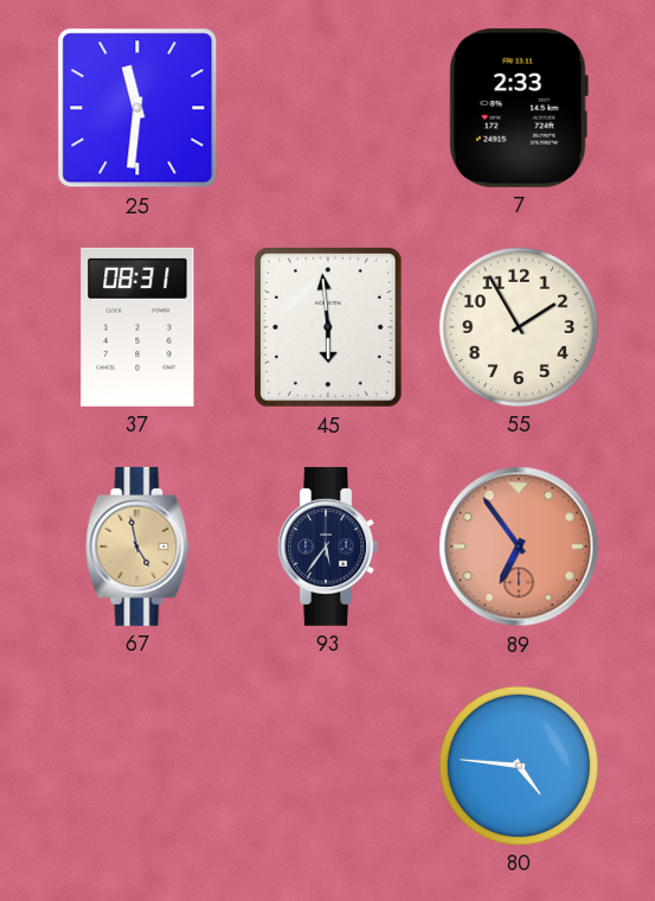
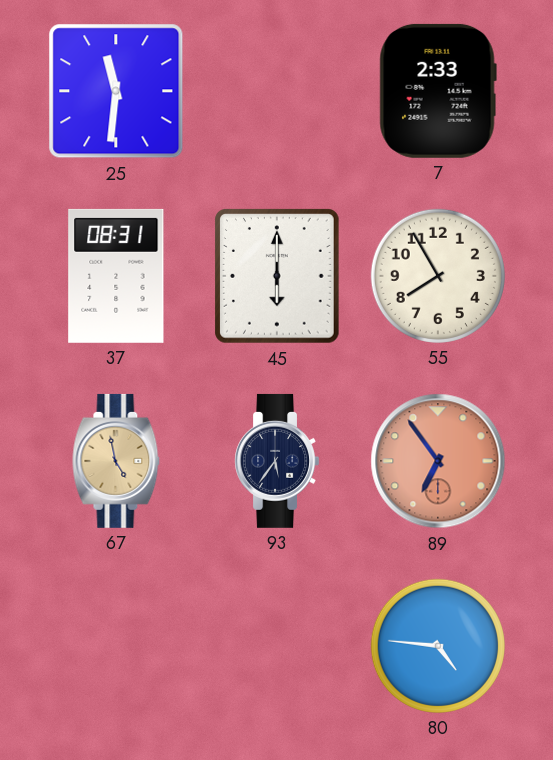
45: 5:59 -> 6:00
55: 1:55 -> 7:55
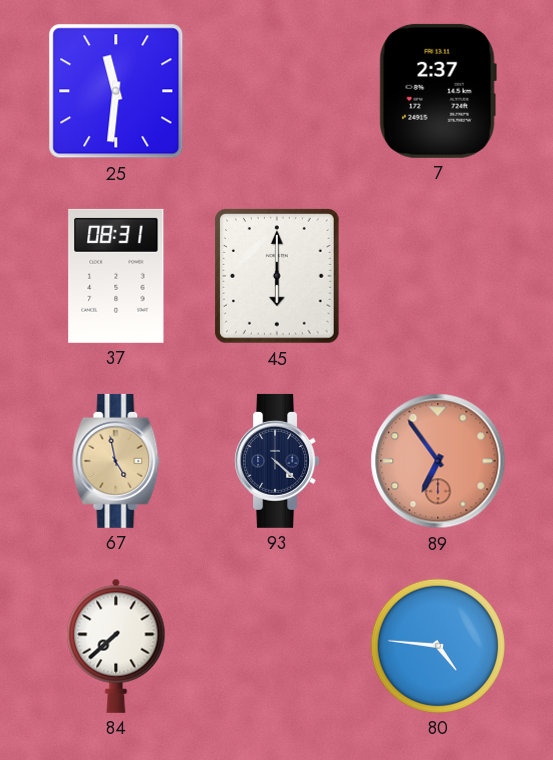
7: 2:33 -> 2:37
55: 7:55 -> none
93: 5:36 -> 4:22
84: none -> 7:38
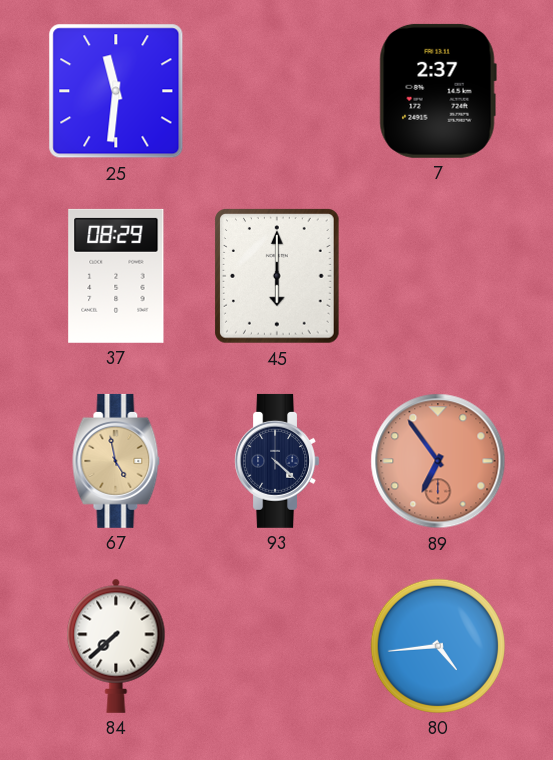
37: 08:31 -> 08:29
80: 4:46 -> 4:44
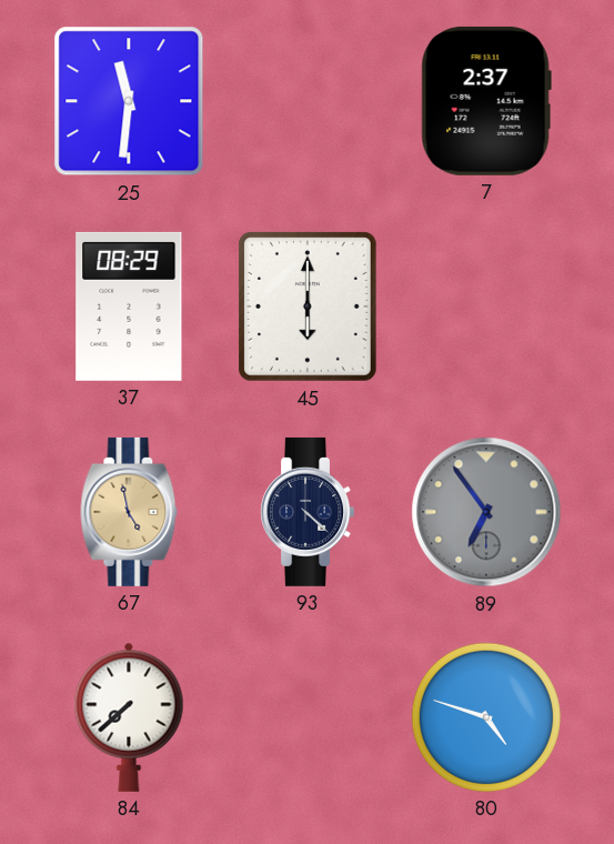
89 dial: salmon -> grey
80: 4:44 -> 4:48
